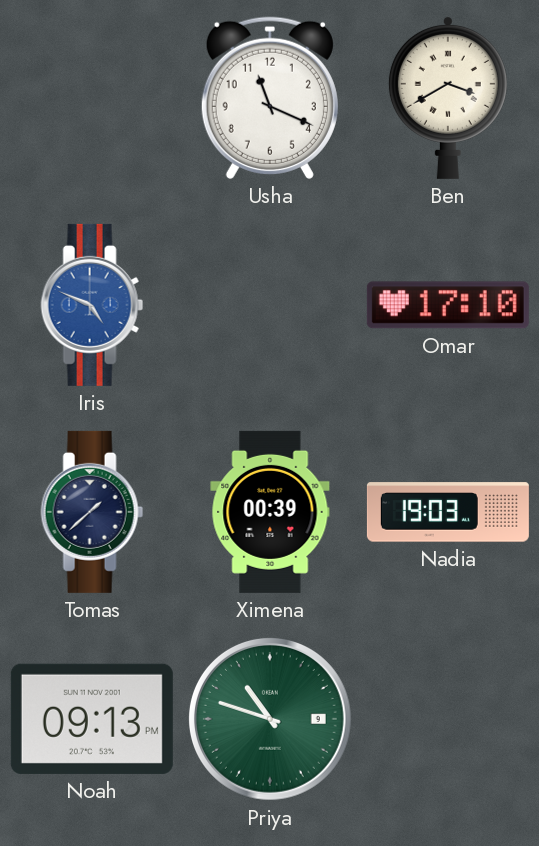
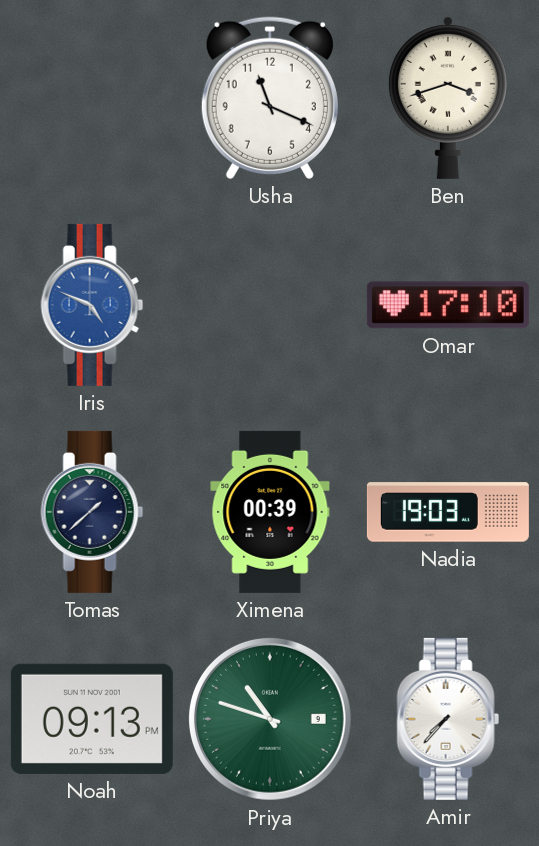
Ben: 3:40 -> 3:42
Amir: none -> 7:37
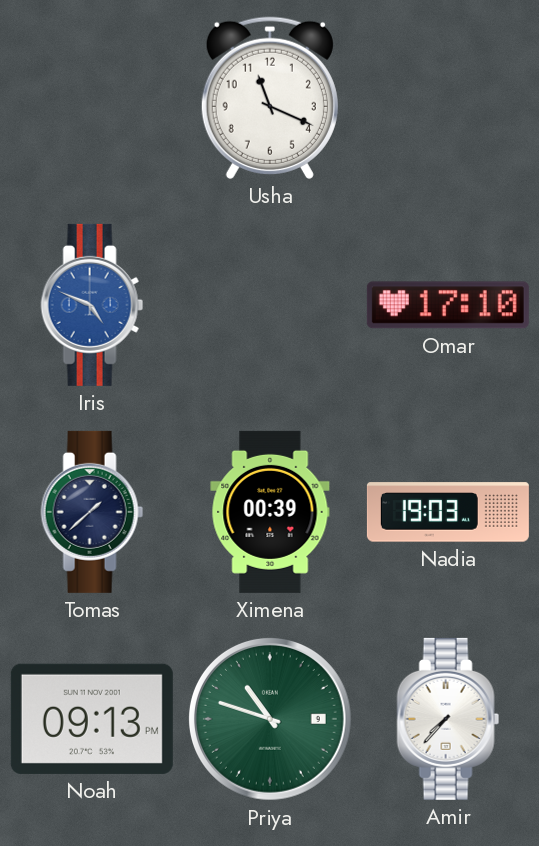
Ben: 3:42 -> none
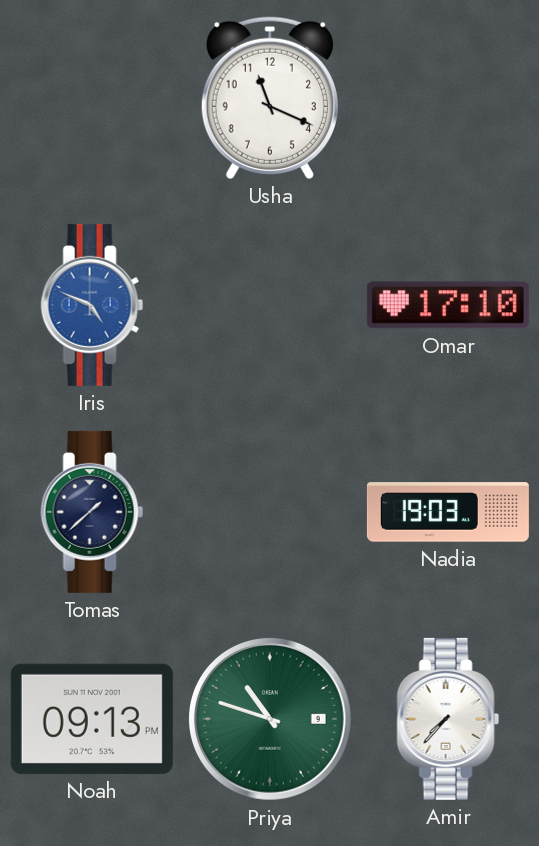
Ximena: 00:39 -> none
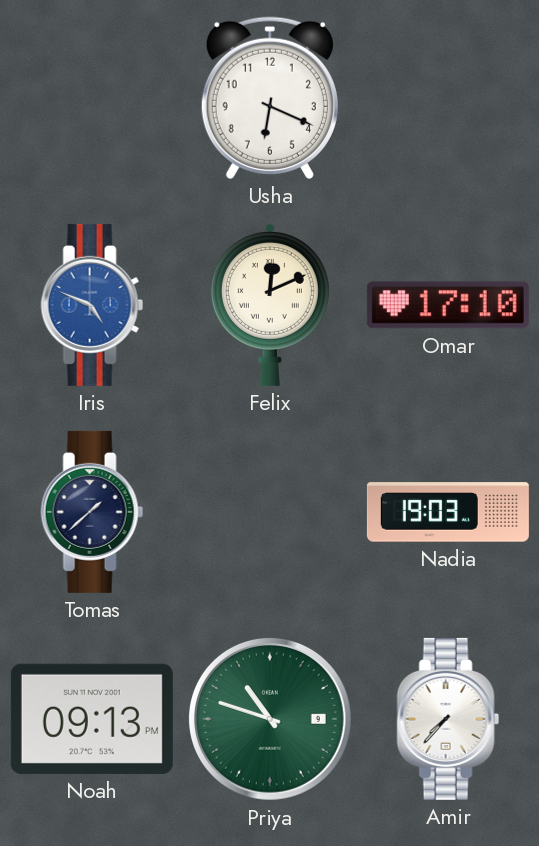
Usha: 11:19 -> 6:19
Felix: none -> 12:11
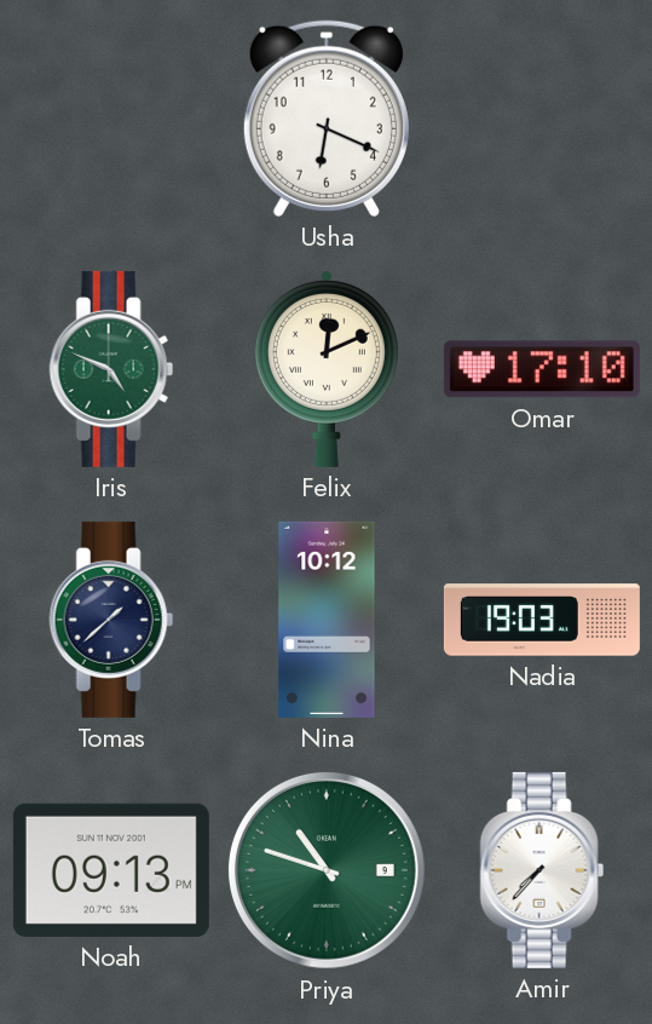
Iris dial: blue -> green
Nina: none -> 10:12
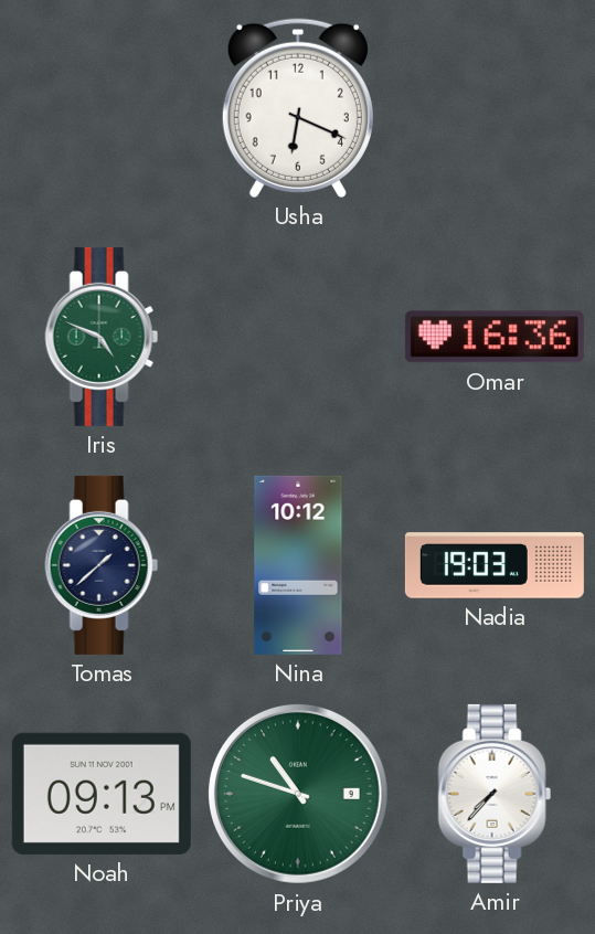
Felix: 12:11 -> none
Omar: 17:10 -> 16:36
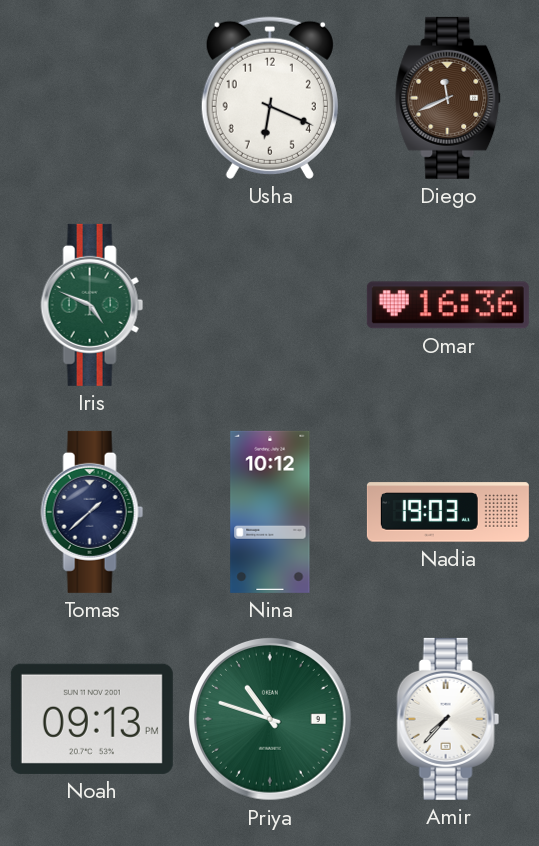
Diego: none -> 11:41
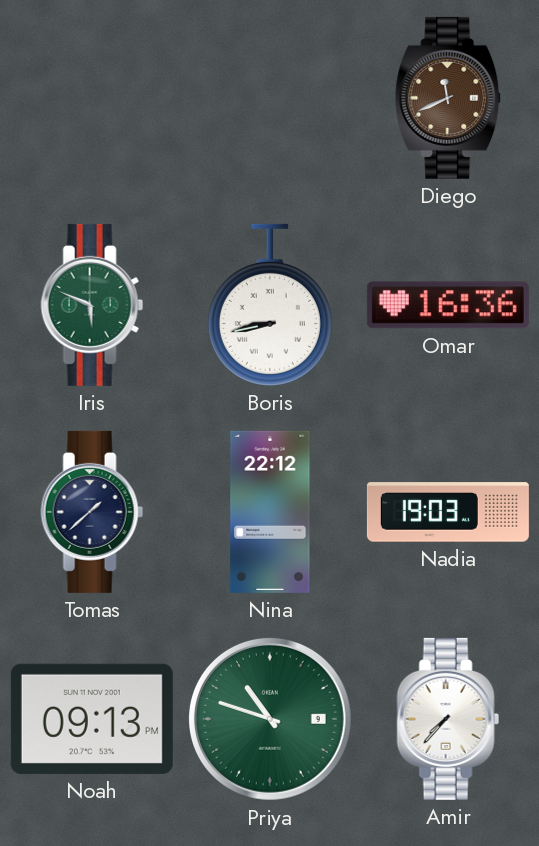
Usha: 6:19 -> none
Iris: 4:49 -> 5:49
Boris: none -> 8:43
Nina: 10:12 -> 22:12
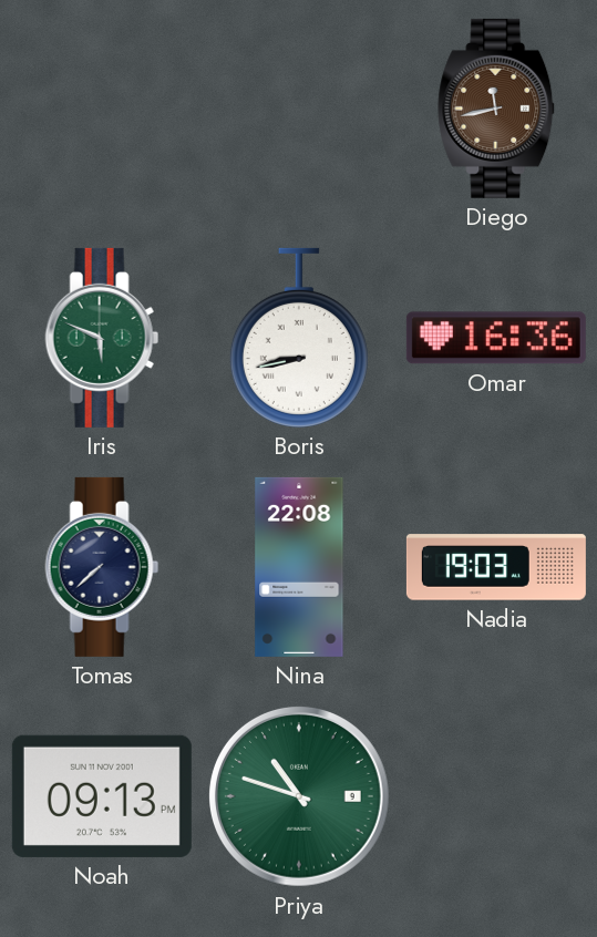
Diego: 11:41 -> 11:43
Tomas: 1:38 -> 7:38
Nina: 22:12 -> 22:08
Amir: 7:37 -> none
